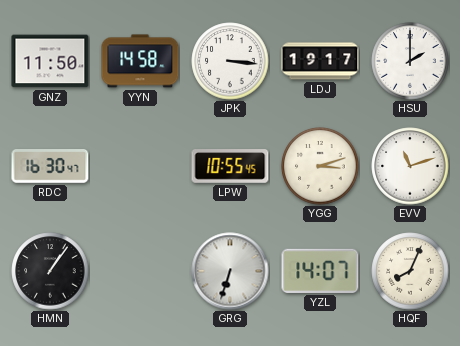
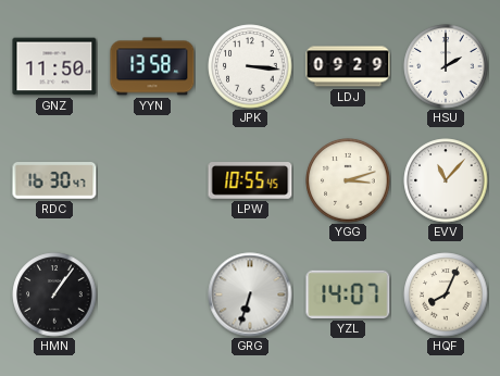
YYN: 14:58 -> 13:58
LDJ: 19:17 -> 09:29
EVV: 11:12 -> 11:07
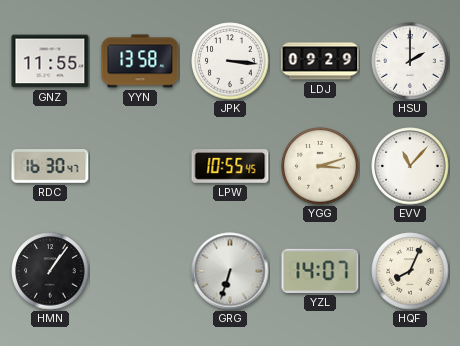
GNZ: 11:50 -> 11:55
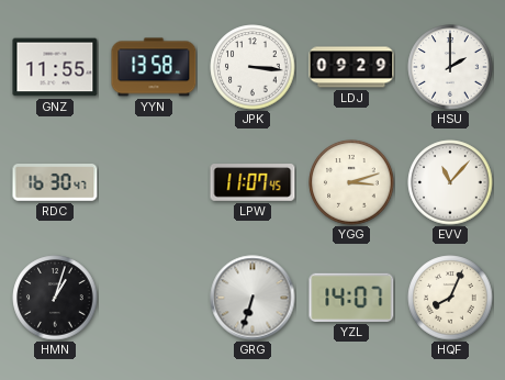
LPW: 10:55 -> 11:07
HMN: 1:06 -> 1:03
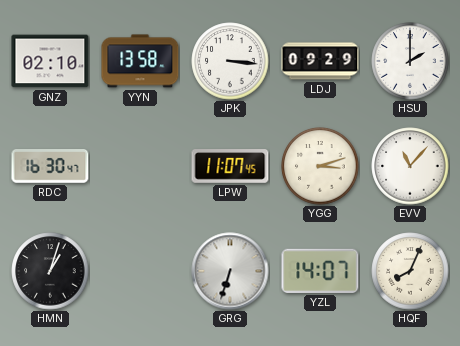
GNZ: 11:55 -> 02:10
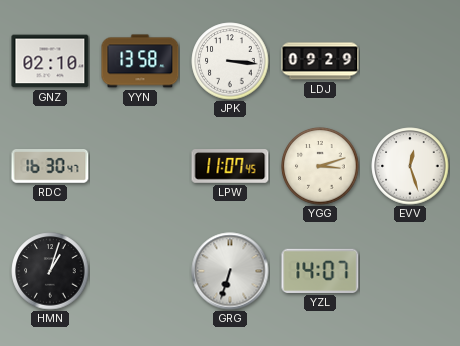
HSU: 2:00 -> none
EVV: 11:07 -> 12:27
HQF: 8:04 -> none
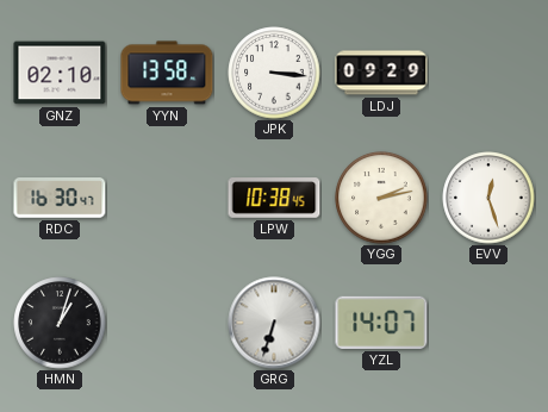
LPW: 11:07 -> 10:38
YGG: 3:12 -> 2:13
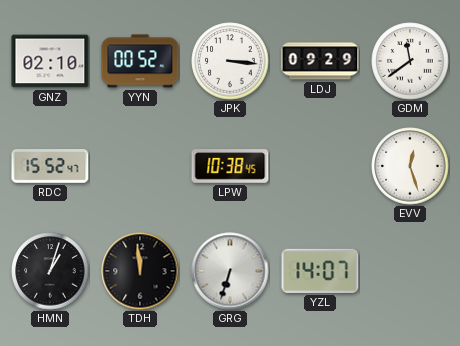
YYN: 13:58 -> 00:52
GDM: none -> 11:39
RDC: 16:30 -> 15:52
YGG: 2:13 -> none
TDH: none -> 11:59
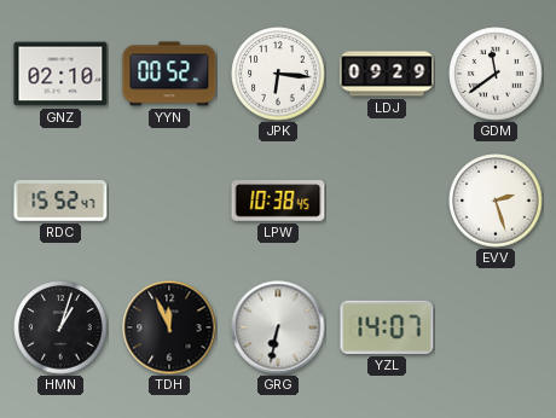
JPK: 3:16 -> 6:16
EVV: 12:27 -> 2:27
TDH: 11:59 -> 11:56
GRG: 6:33 -> 6:32
